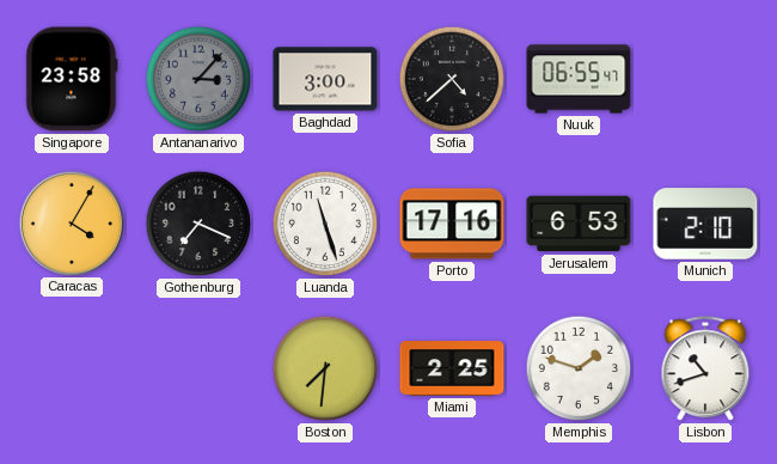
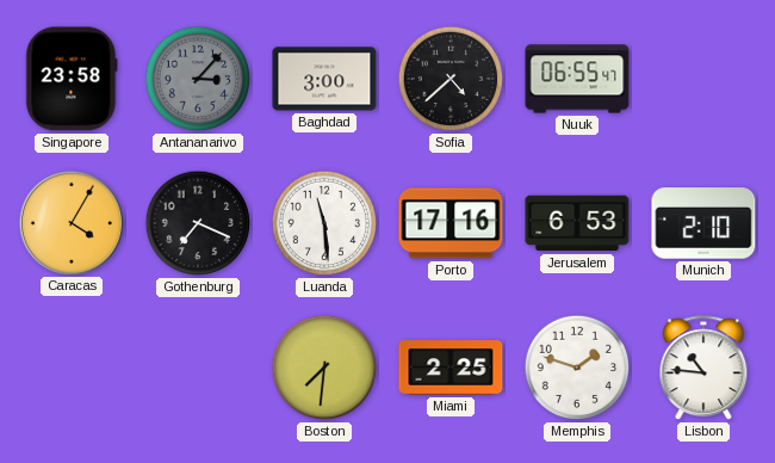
Luanda: 11:27 -> 11:29
Lisbon: 10:42 -> 10:46
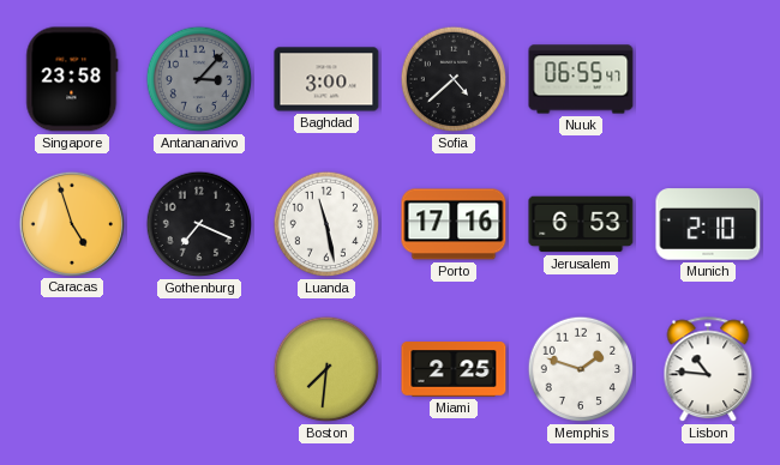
Caracas: 4:05 -> 4:57
Luanda: 11:29 -> 11:28
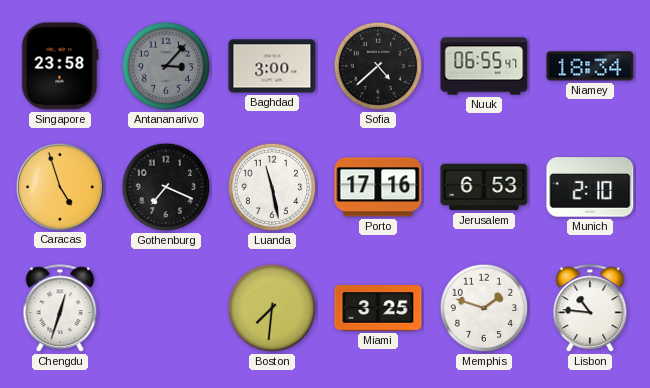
Niamey: none -> 18:34
Chengdu: none -> 12:33
Miami: 2:25 -> 3:25
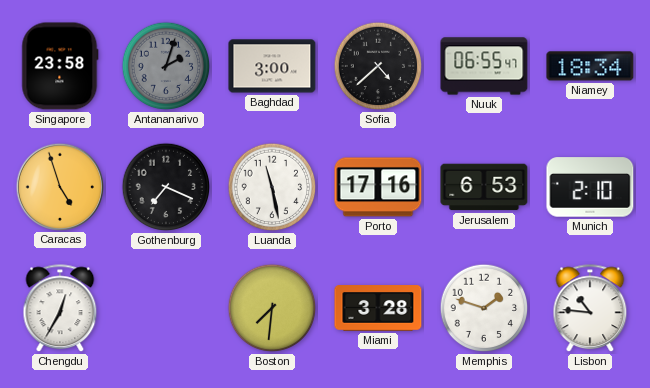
Antananarivo: 3:07 -> 2:03
Chengdu: 12:33 -> 12:35
Miami: 3:25 -> 3:28
